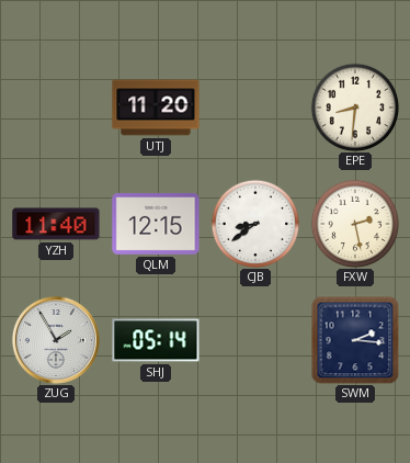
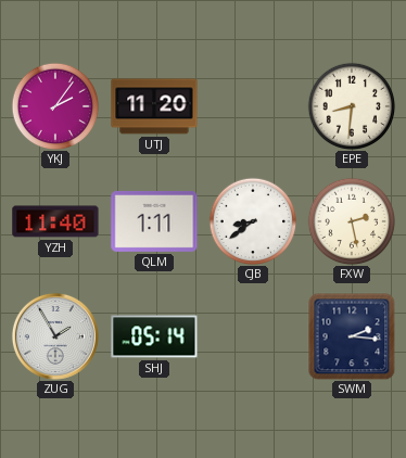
YKJ: none -> 2:06
QLM: 12:15 -> 1:11
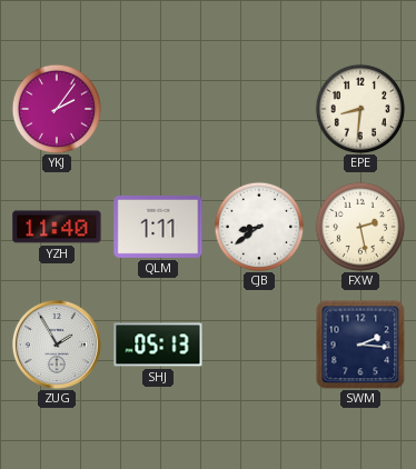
UTJ: 11:20 -> none
SHJ: 05:14 -> 05:13
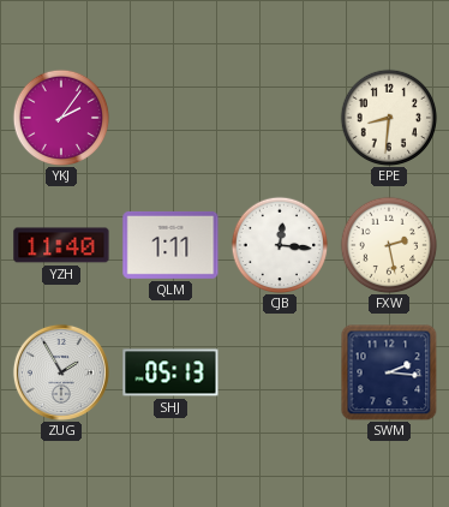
CJB: 8:39 -> 12:16
